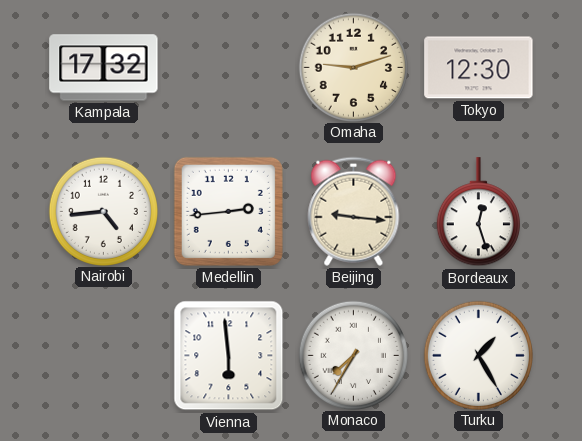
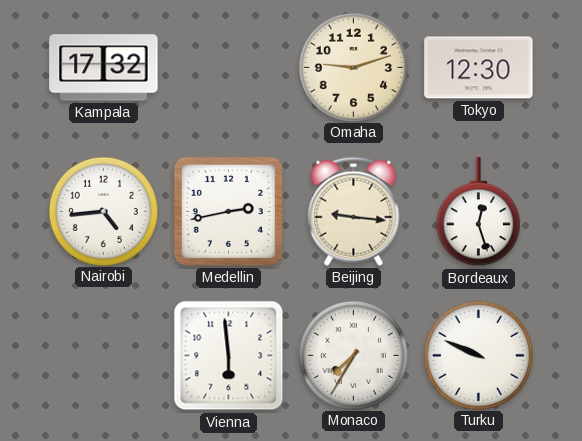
Medellin: 2:44 -> 2:43
Turku: 1:25 -> 9:49
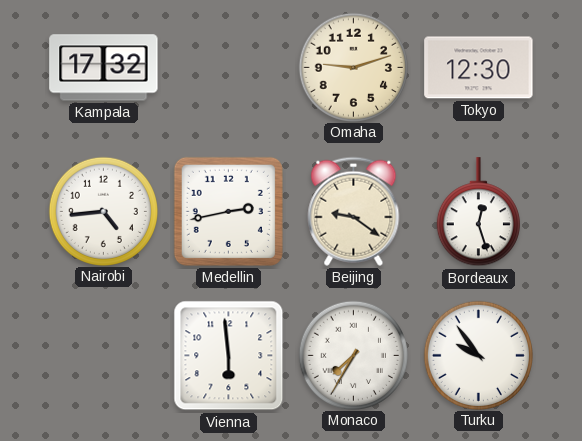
Beijing: 9:16 -> 9:21
Turku: 9:49 -> 9:54
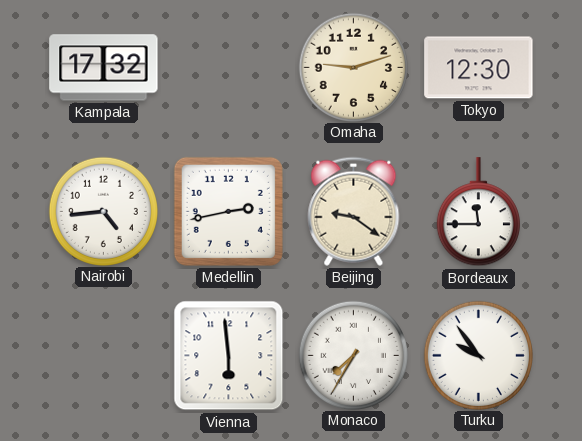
Bordeaux: 12:27 -> 11:45
